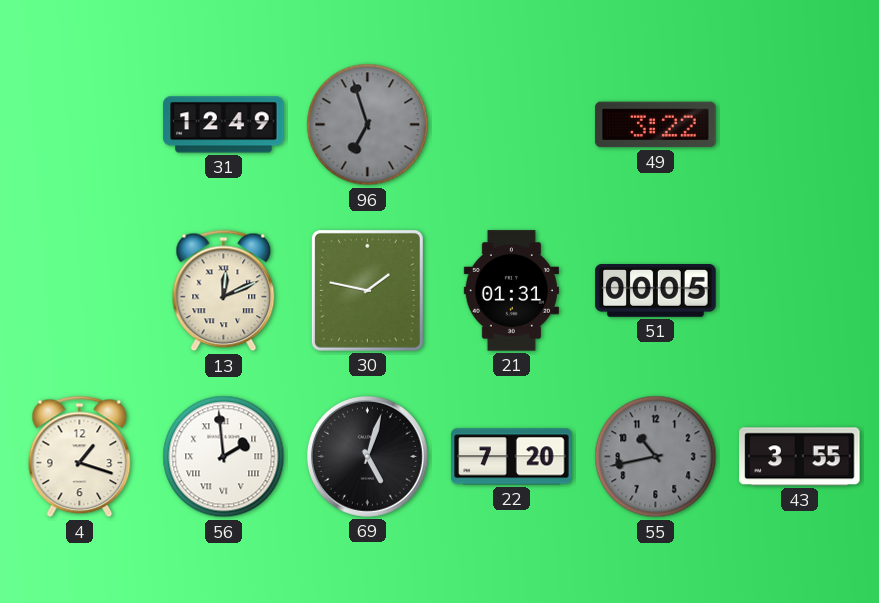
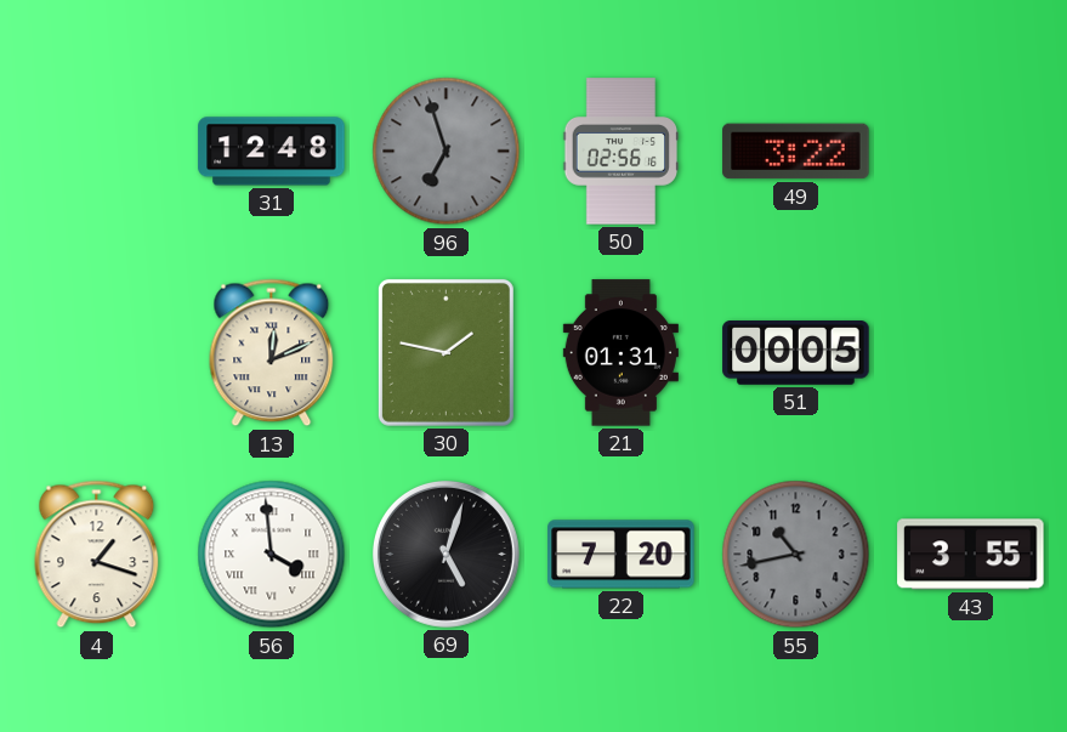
31: 12:49 -> 12:48
50: none -> 02:56
56: 1:59 -> 3:59
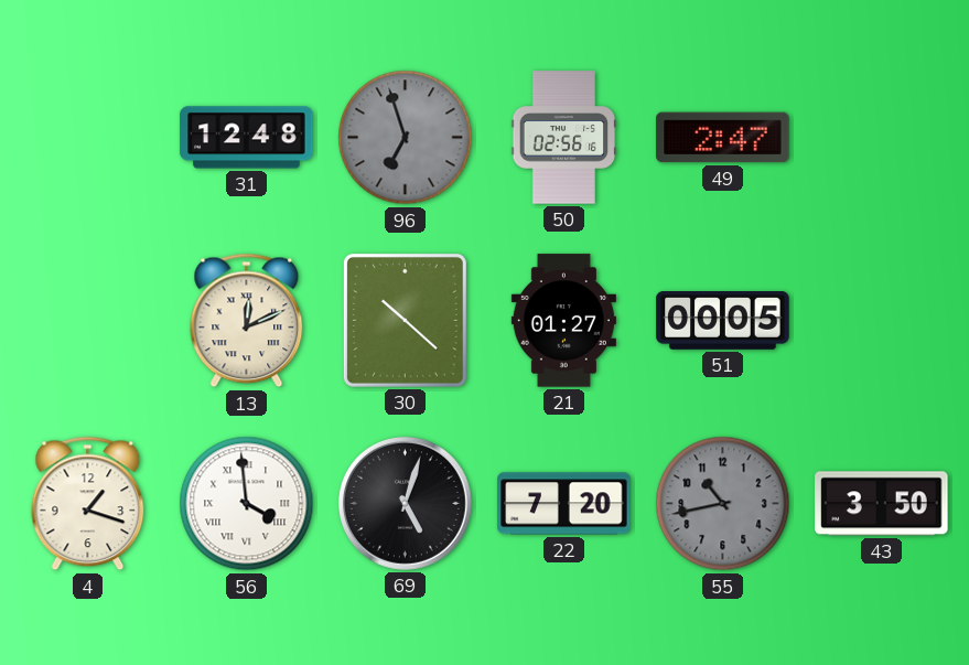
49: 3:22 -> 2:47
30: 1:47 -> 10:22
21: 01:31 -> 01:27
43: 3:55 -> 3:50
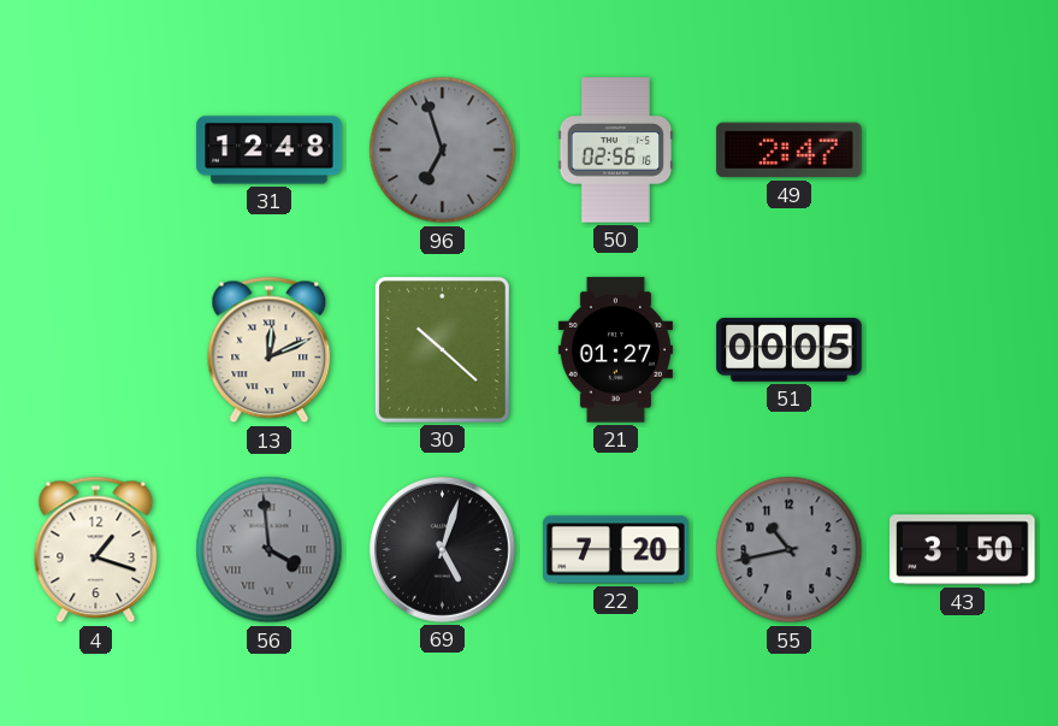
56 dial: white -> grey
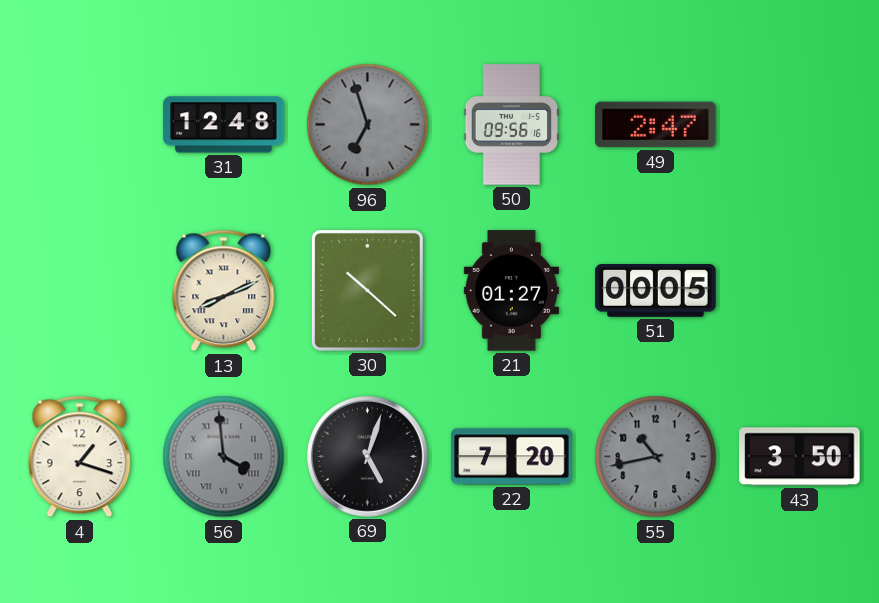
50: 02:56 -> 09:56
13: 12:11 -> 8:11
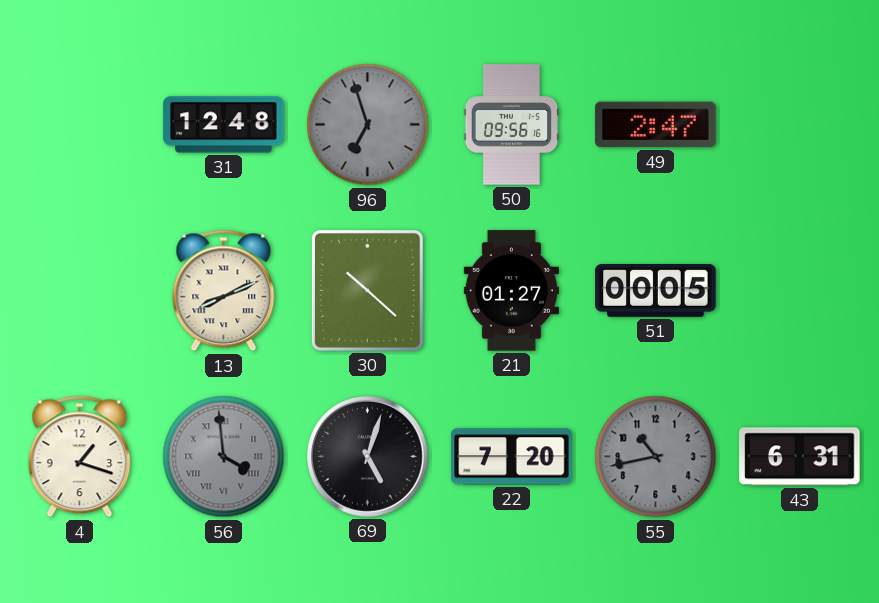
43: 3:50 -> 6:31
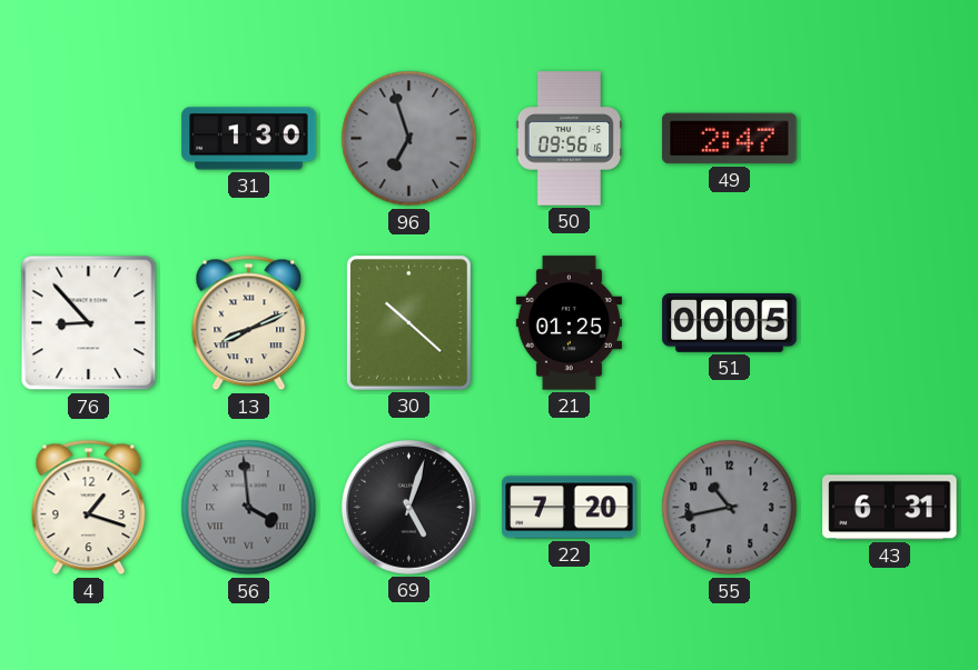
31: 12:48 -> 1:30
76: none -> 8:53
21: 01:27 -> 01:25
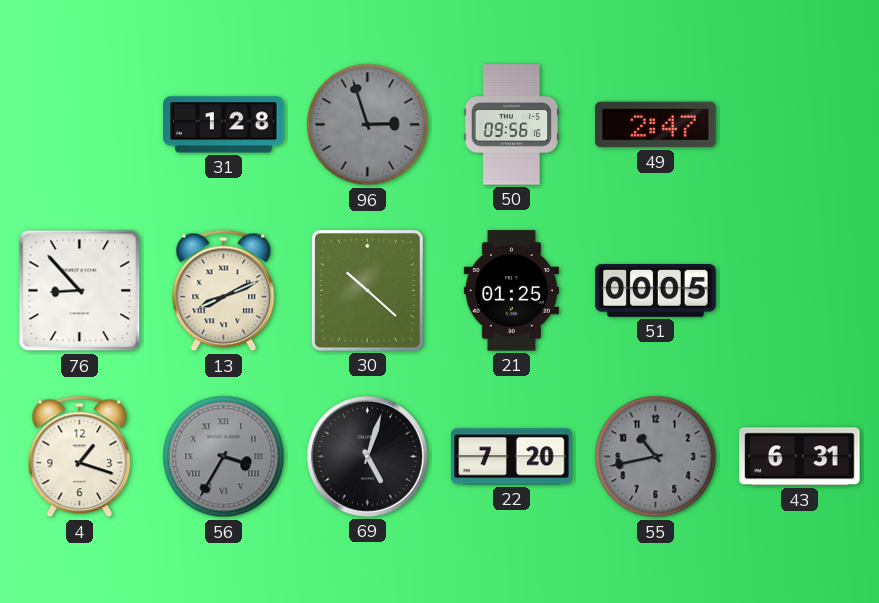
31: 1:30 -> 1:28
96: 6:57 -> 2:57
56: 3:59 -> 3:35
